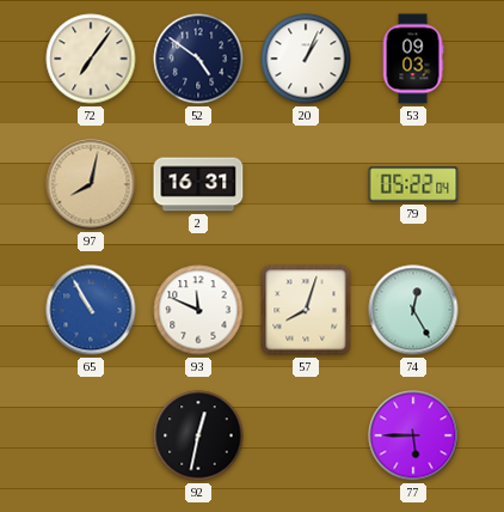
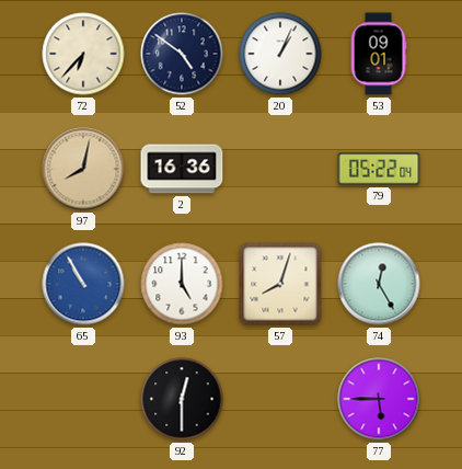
72: 7:06 -> 6:37
53: 09:03 -> 09:01
2: 16:31 -> 16:36
93: 11:49 -> 5:00
92: 12:32 -> 12:30
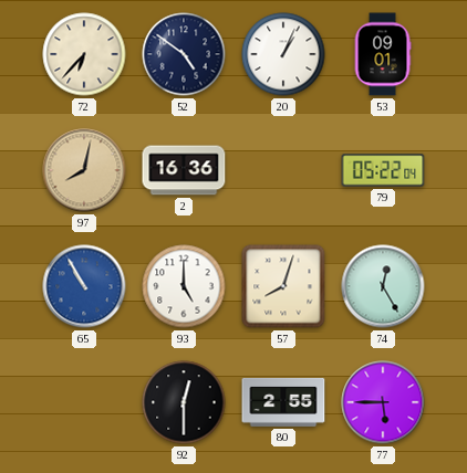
80: none -> 2:55
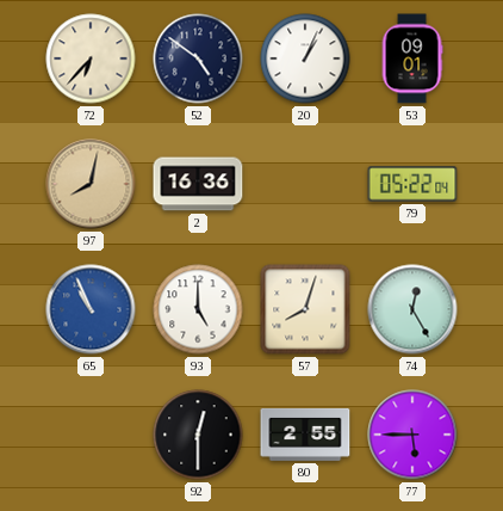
65: 10:55 -> 10:56
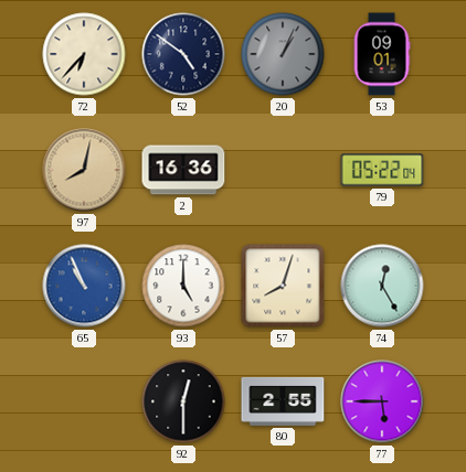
20 dial: white -> grey
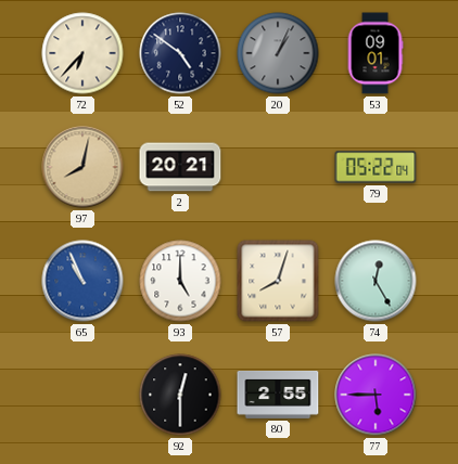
2: 16:36 -> 20:21
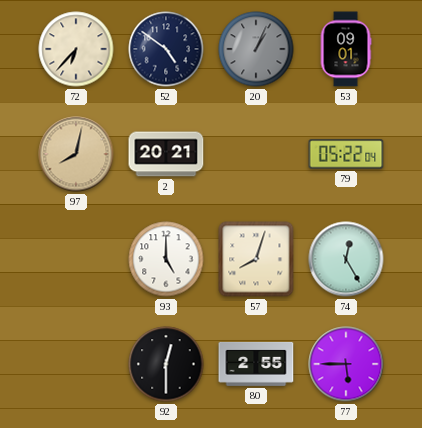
65: 10:56 -> none
